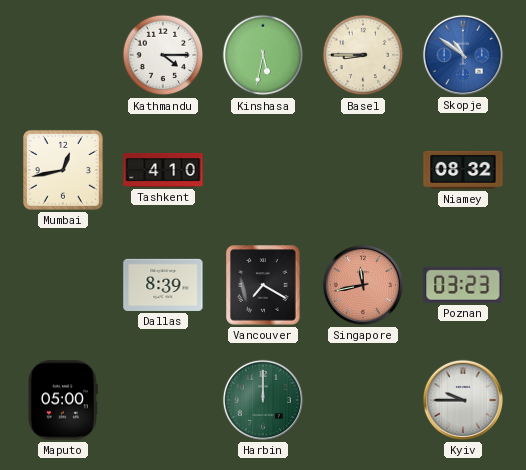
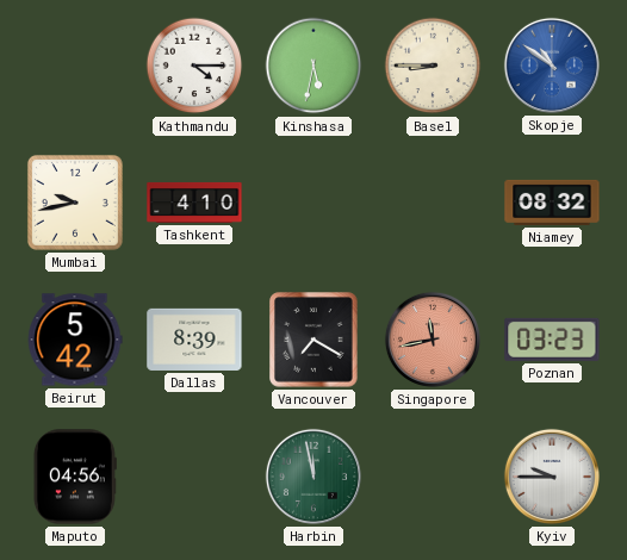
Mumbai: 12:43 -> 9:43
Beirut: none -> 5:42
Maputo: 05:00 -> 04:56
Harbin: 12:00 -> 11:58
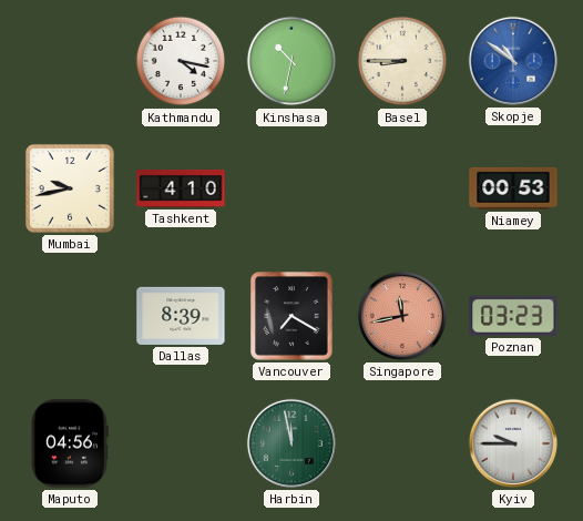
Kathmandu: 4:15 -> 4:17
Kinshasa: 5:32 -> 10:32
Niamey: 08:32 -> 00:53
Beirut: 5:42 -> none
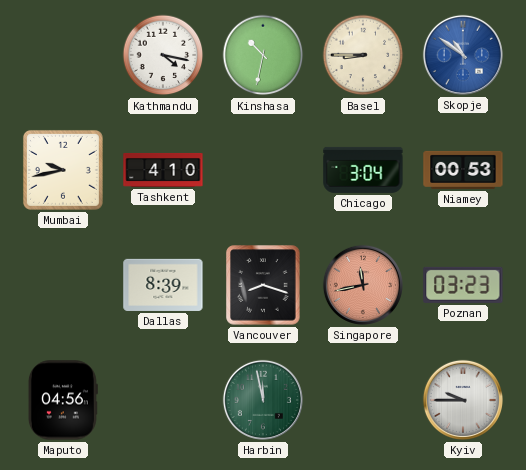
Chicago: none -> 3:04
Vancouver: 7:20 -> 8:18
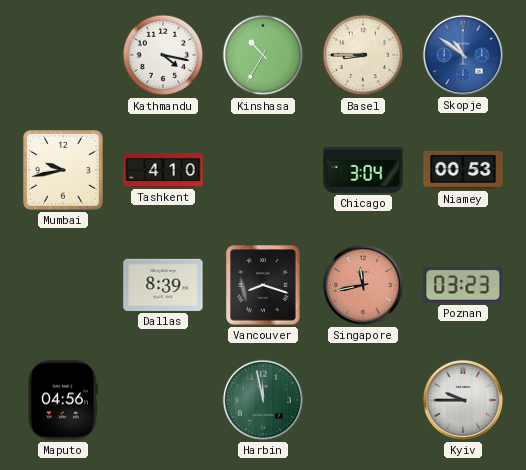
Kinshasa: 10:32 -> 10:35
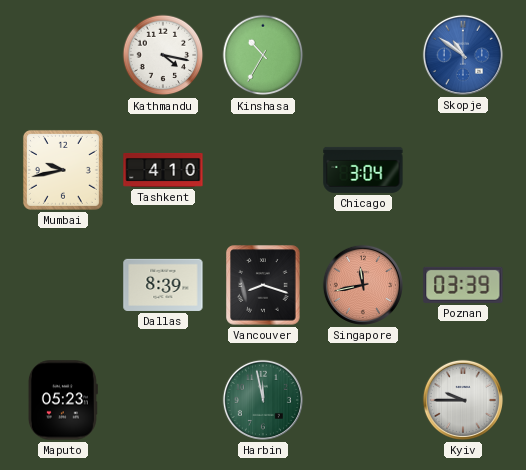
Basel: 8:45 -> none
Niamey: 00:53 -> none
Poznan: 03:23 -> 03:39
Maputo: 04:56 -> 05:23
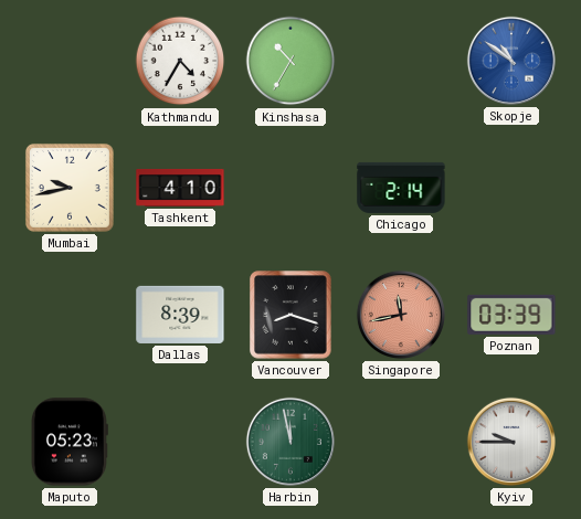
Kathmandu: 4:17 -> 4:35
Chicago: 3:04 -> 2:14
